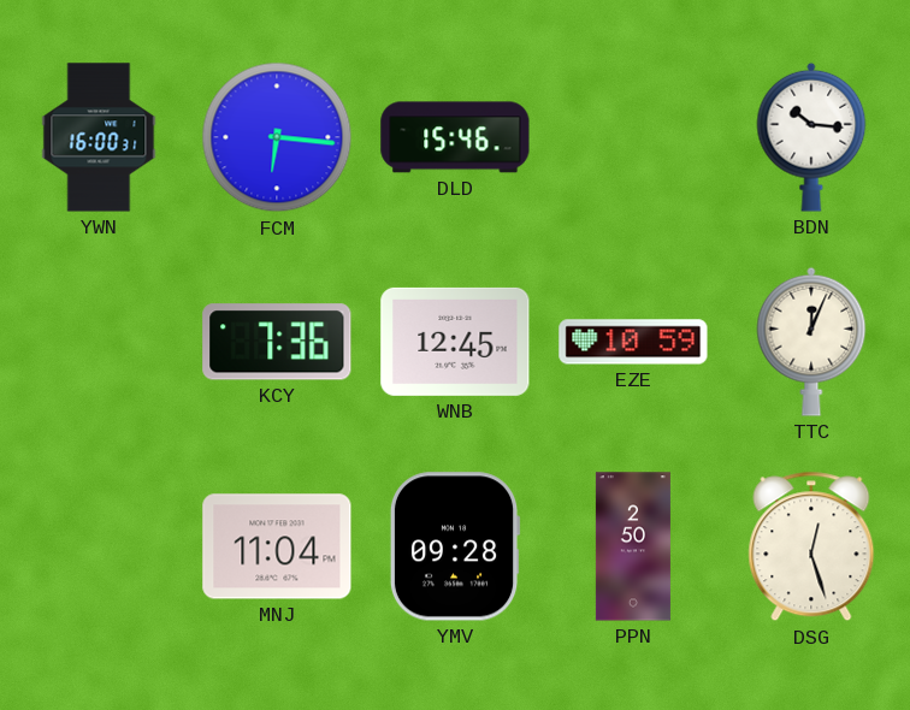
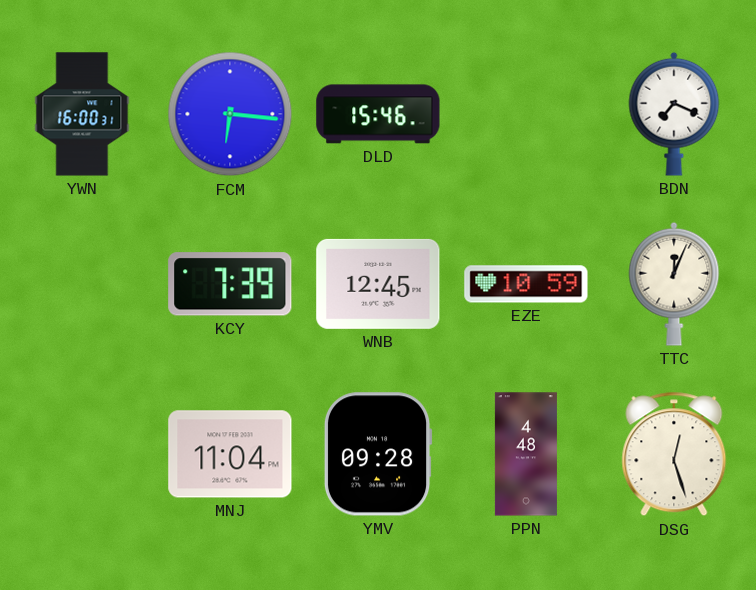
BDN: 10:16 -> 7:19
KCY: 7:36 -> 7:39
PPN: 2:50 -> 4:48
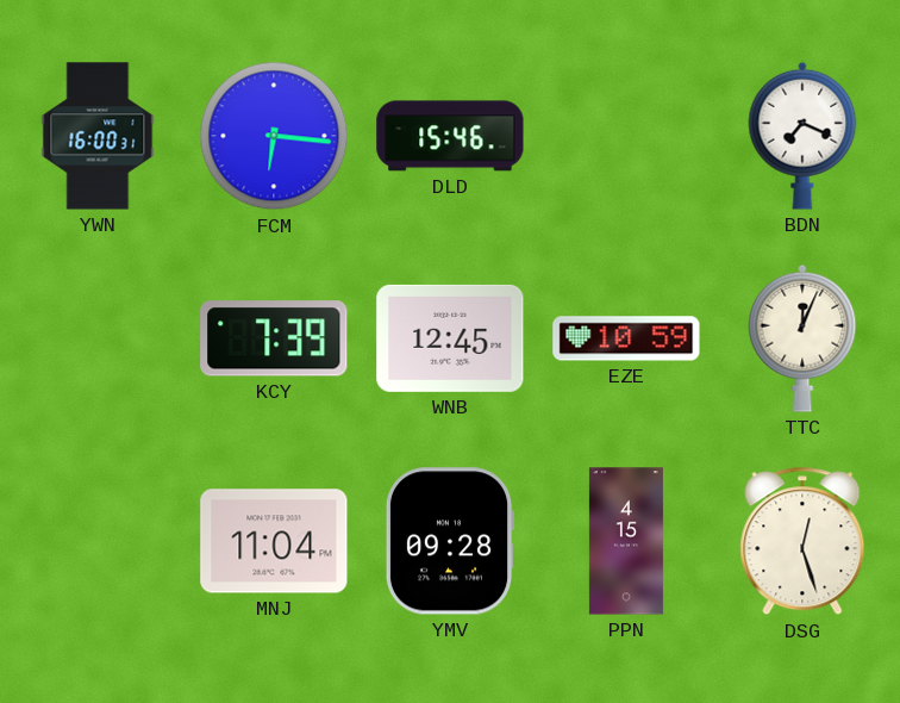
PPN: 4:48 -> 4:15
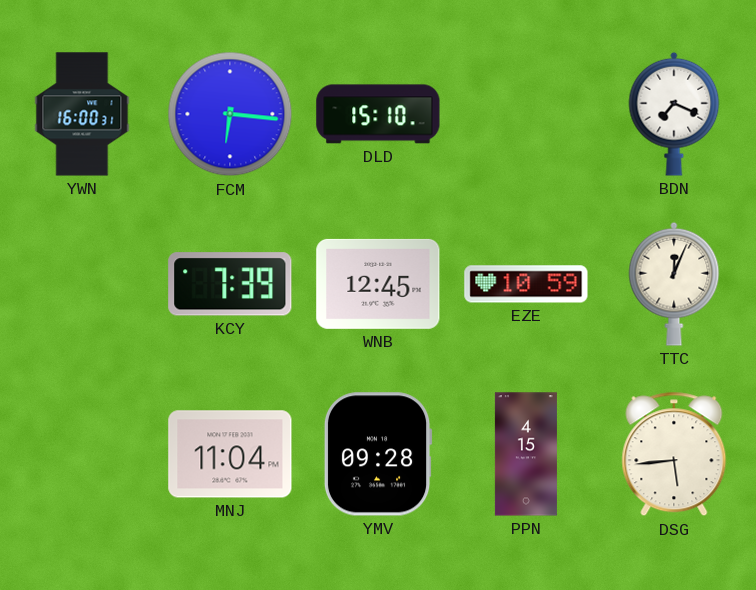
DLD: 15:46 -> 15:10
DSG: 12:27 -> 5:44
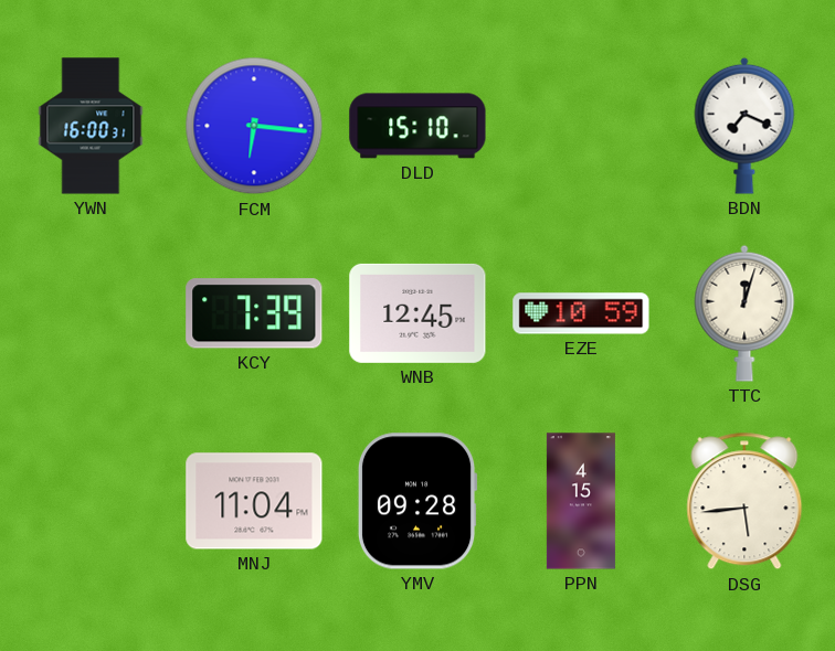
TTC: 12:04 -> 12:03
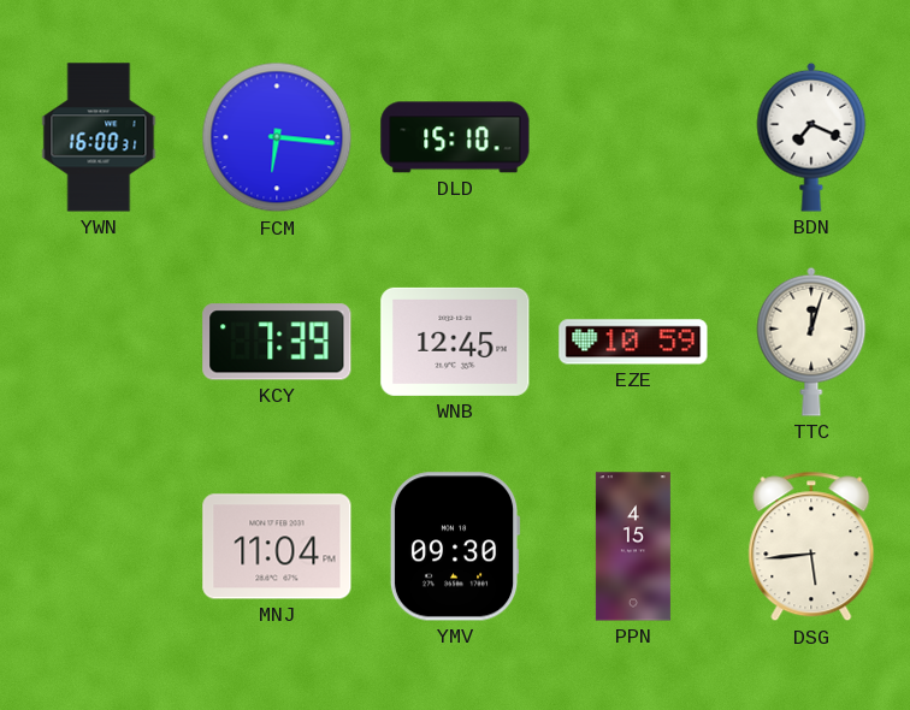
YMV: 09:28 -> 09:30
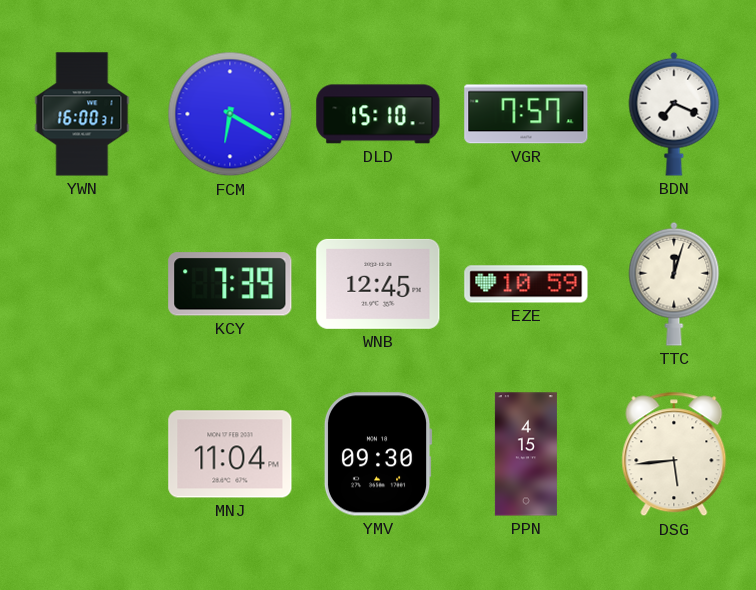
FCM: 6:16 -> 6:20
VGR: none -> 7:57
